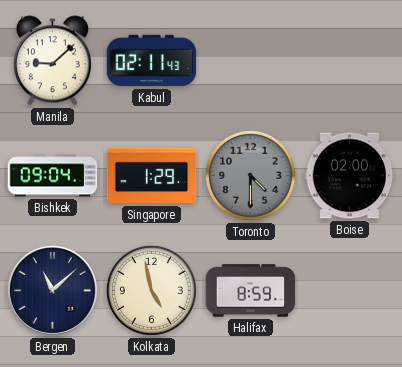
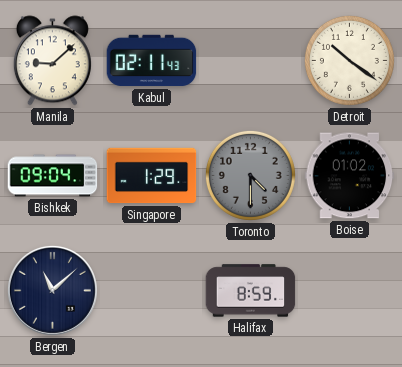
Detroit: none -> 10:21
Boise: 02:00 -> 01:02
Kolkata: 4:58 -> none
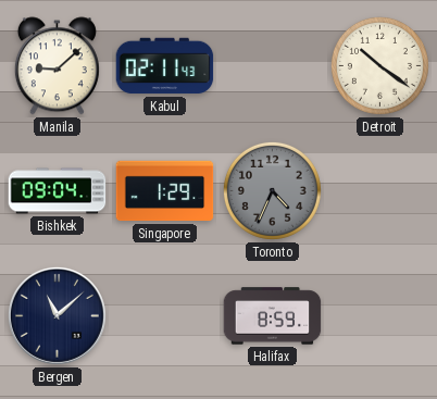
Toronto: 4:30 -> 4:34
Boise: 01:02 -> none
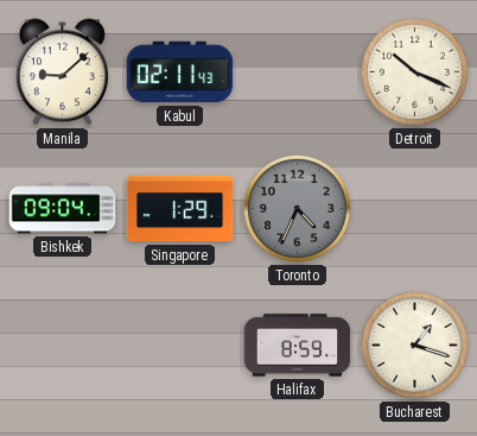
Detroit: 10:21 -> 10:19
Bergen: 11:08 -> none
Bucharest: none -> 1:18
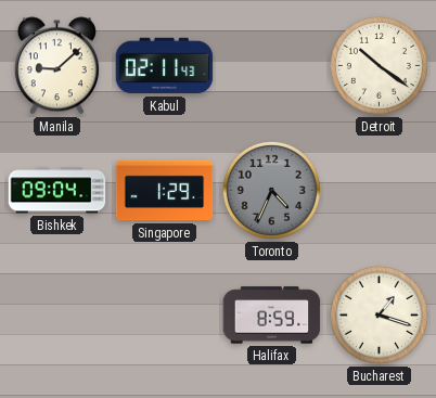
Detroit: 10:19 -> 10:21
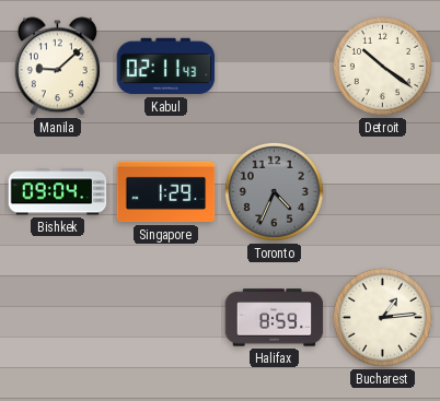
Bucharest: 1:18 -> 1:14
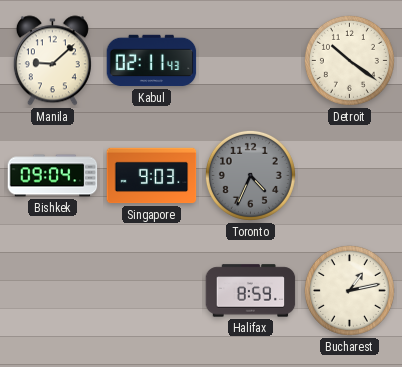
Singapore: 1:29 -> 9:03
Bucharest: 1:14 -> 1:13
